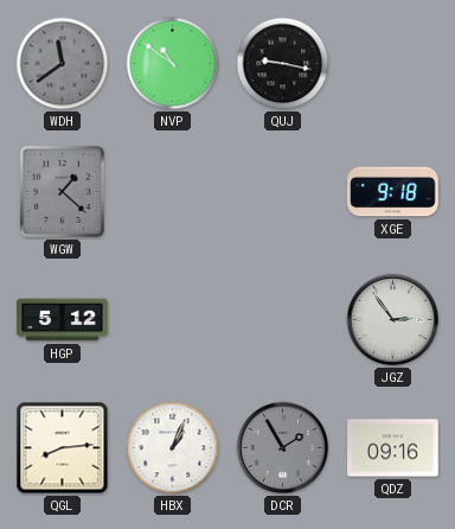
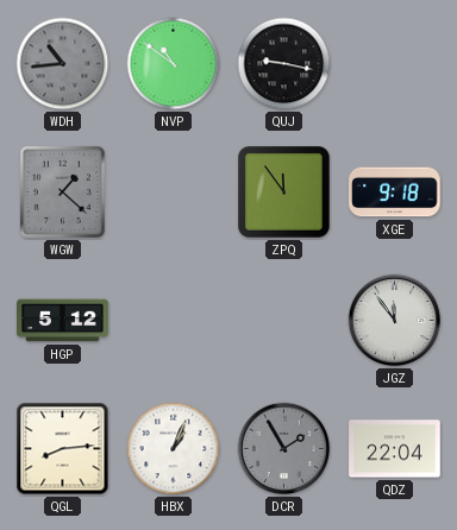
WDH: 11:39 -> 10:44
ZPQ: none -> 11:54
JGZ: 2:54 -> 11:54
QDZ: 09:16 -> 22:04
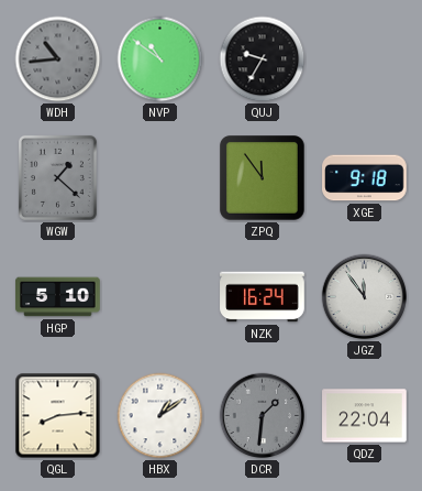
QUJ: 9:17 -> 9:35
HGP: 5:12 -> 5:10
NZK: none -> 16:24
HBX: 1:04 -> 1:09
DCR: 1:55 -> 1:31
